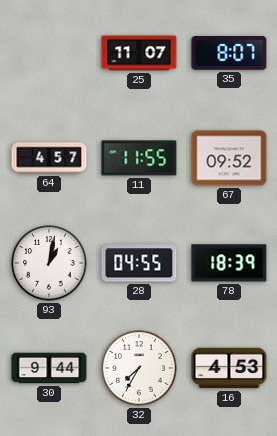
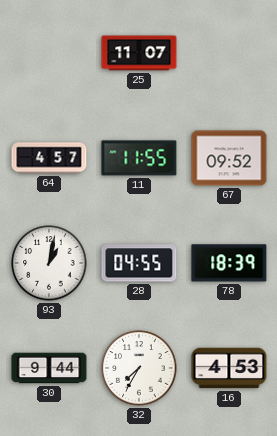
35: 8:07 -> none
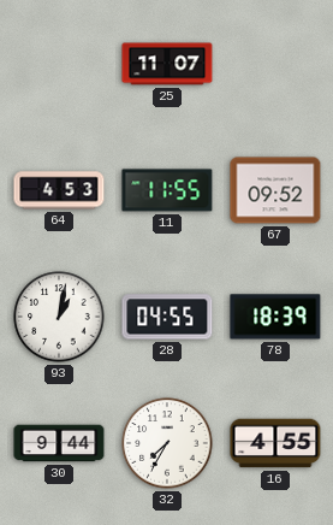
64: 4:57 -> 4:53
16: 4:53 -> 4:55
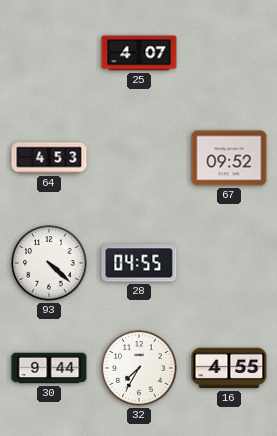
25: 11:07 -> 4:07
11: 11:55 -> none
93: 1:02 -> 4:22
78: 18:39 -> none
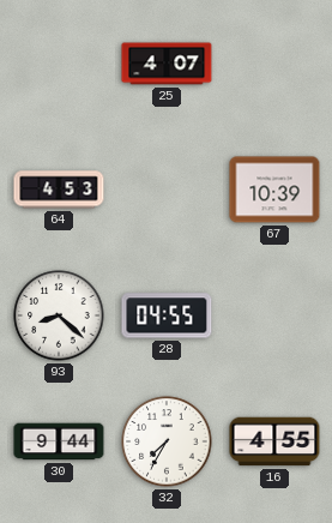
67: 09:52 -> 10:39
93: 4:22 -> 8:22
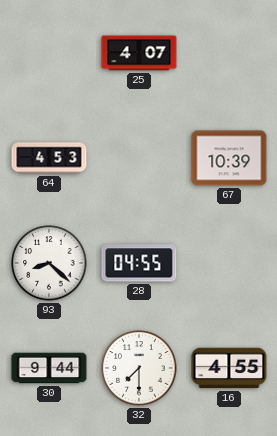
32: 7:35 -> 7:30
